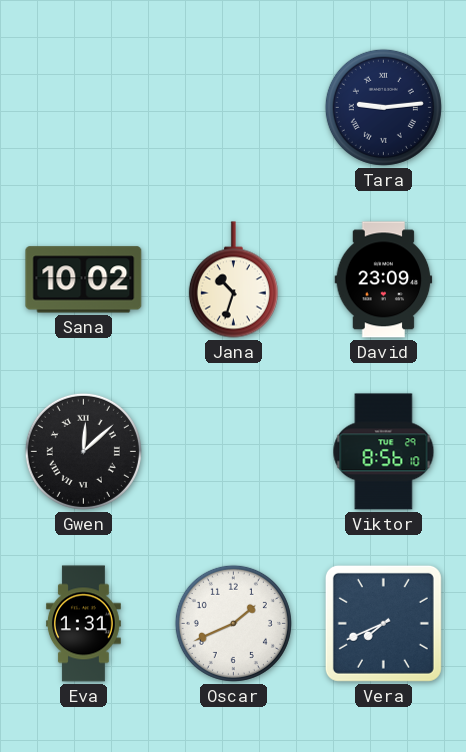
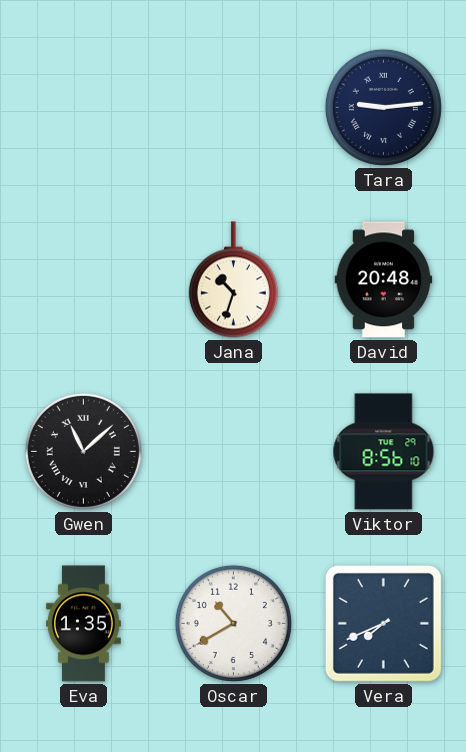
Sana: 10:02 -> none
David: 23:09 -> 20:48
Gwen: 12:08 -> 11:08
Eva: 1:31 -> 1:35
Oscar: 1:41 -> 10:40
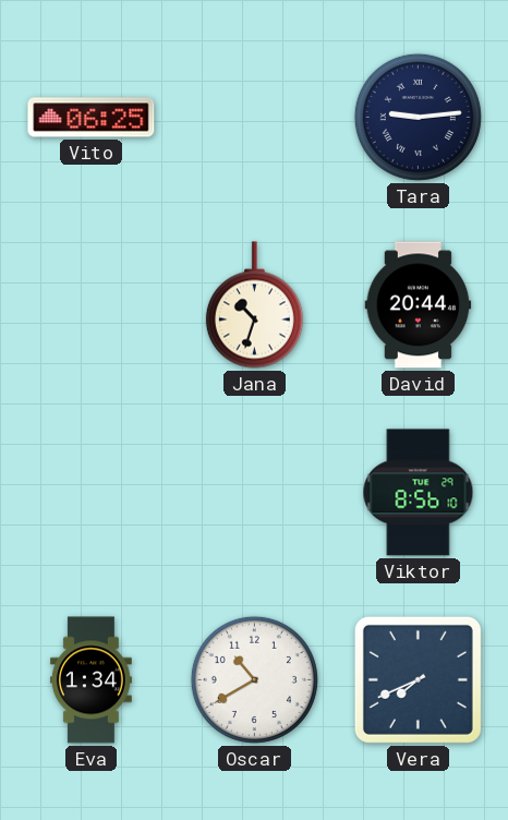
Vito: none -> 06:25
David: 20:48 -> 20:44
Gwen: 11:08 -> none
Eva: 1:35 -> 1:34
